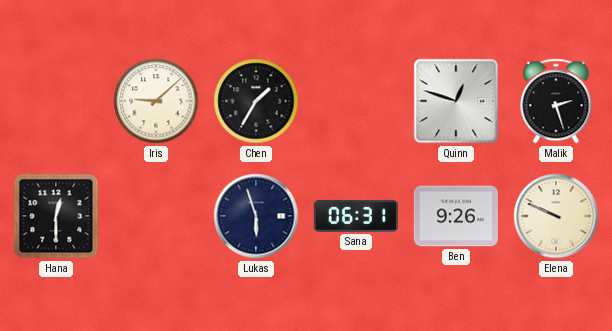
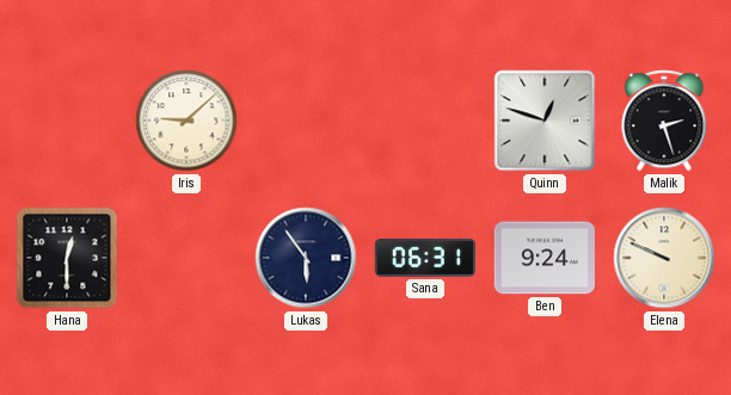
Chen: 1:35 -> none
Lukas: 5:57 -> 5:54
Ben: 9:26 -> 9:24
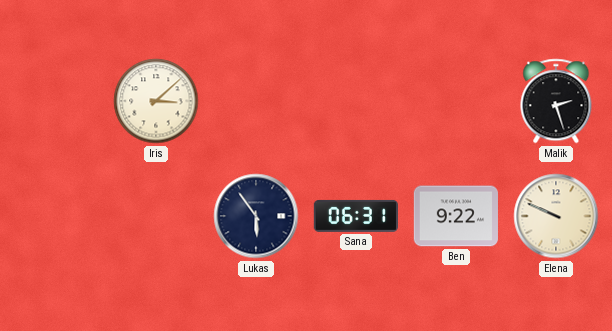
Iris: 9:08 -> 3:08
Quinn: 12:48 -> none
Hana: 12:30 -> none
Ben: 9:24 -> 9:22
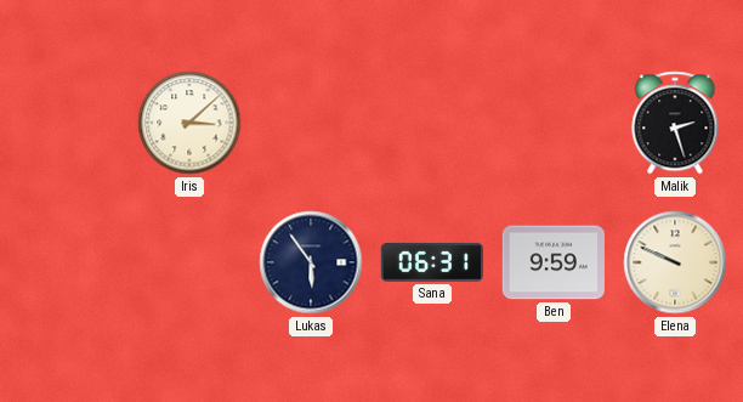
Ben: 9:22 -> 9:59
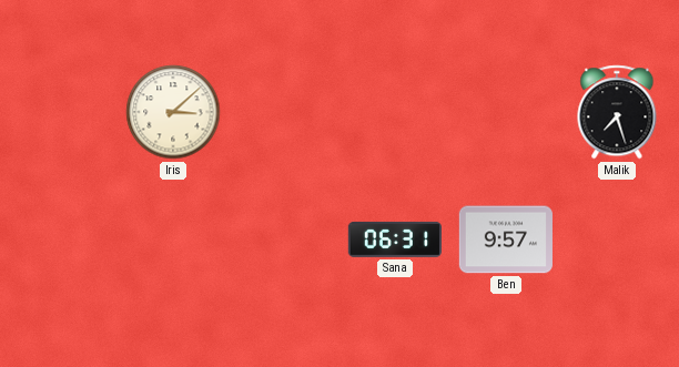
Malik: 2:27 -> 7:27
Lukas: 5:54 -> none
Ben: 9:59 -> 9:57
Elena: 9:49 -> none
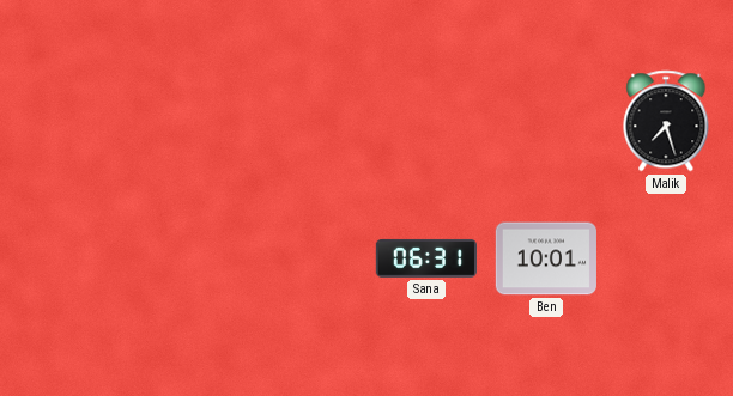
Iris: 3:08 -> none
Ben: 9:57 -> 10:01
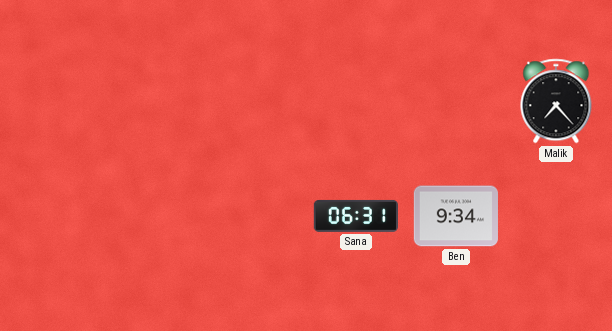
Malik: 7:27 -> 7:23
Ben: 10:01 -> 9:34
